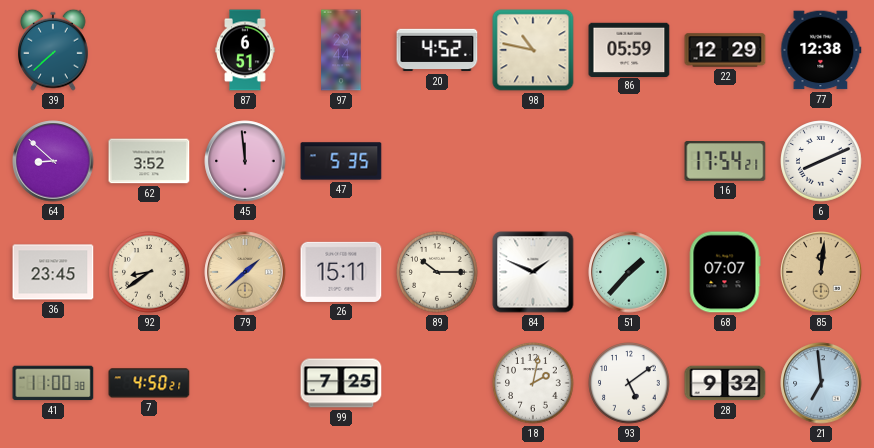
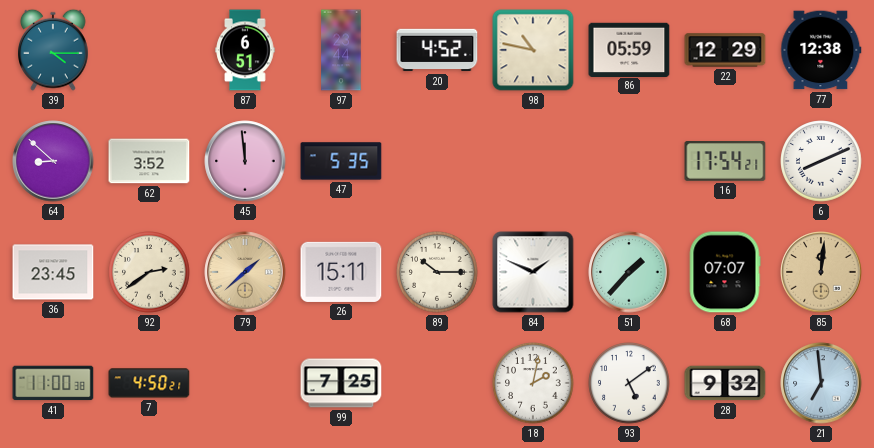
39: 7:38 -> 4:15
92: 8:39 -> 2:39
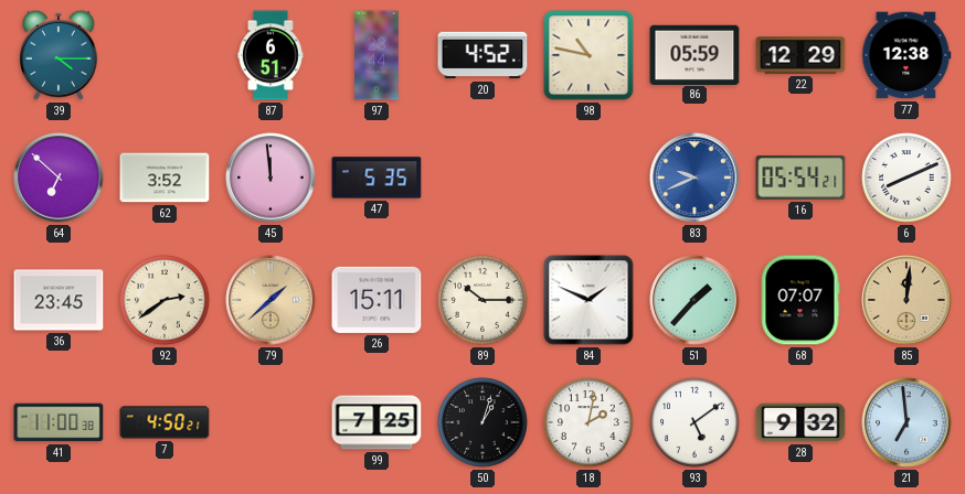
64: 8:52 -> 6:52
83: none -> 9:41
16: 17:54 -> 05:54
50: none -> 1:03
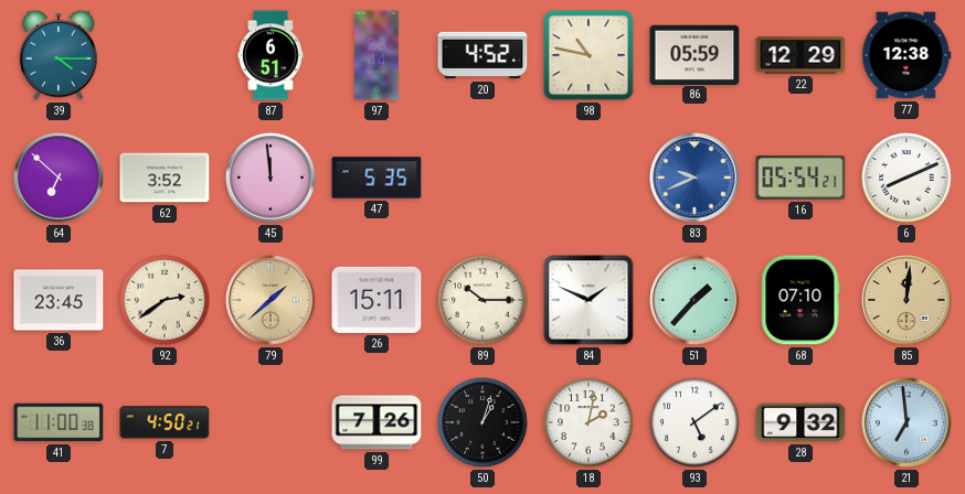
68: 07:07 -> 07:10
99: 7:25 -> 7:26
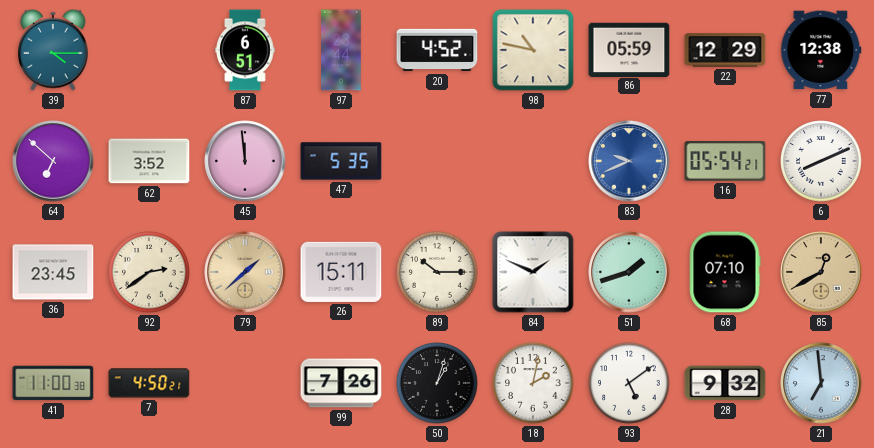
51: 1:37 -> 1:42
85: 12:01 -> 12:40
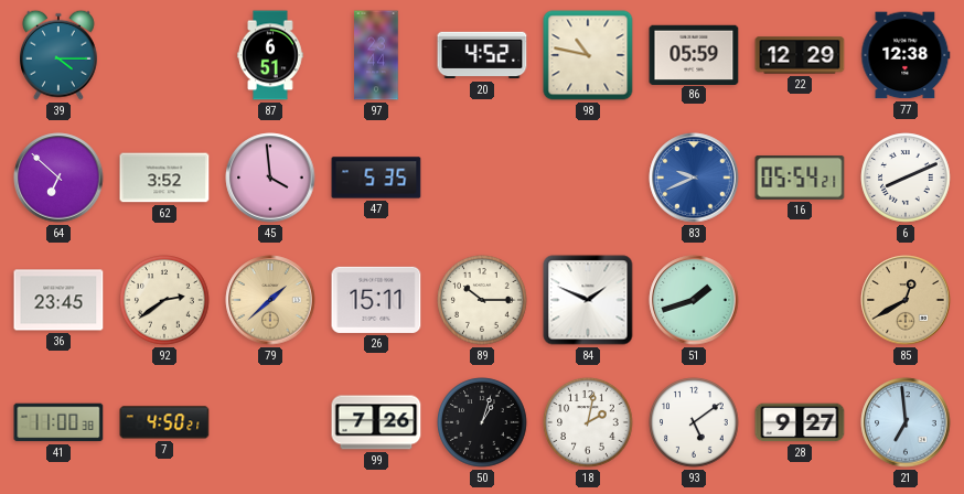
45: 11:59 -> 3:59
68: 07:10 -> none
28: 9:32 -> 9:27
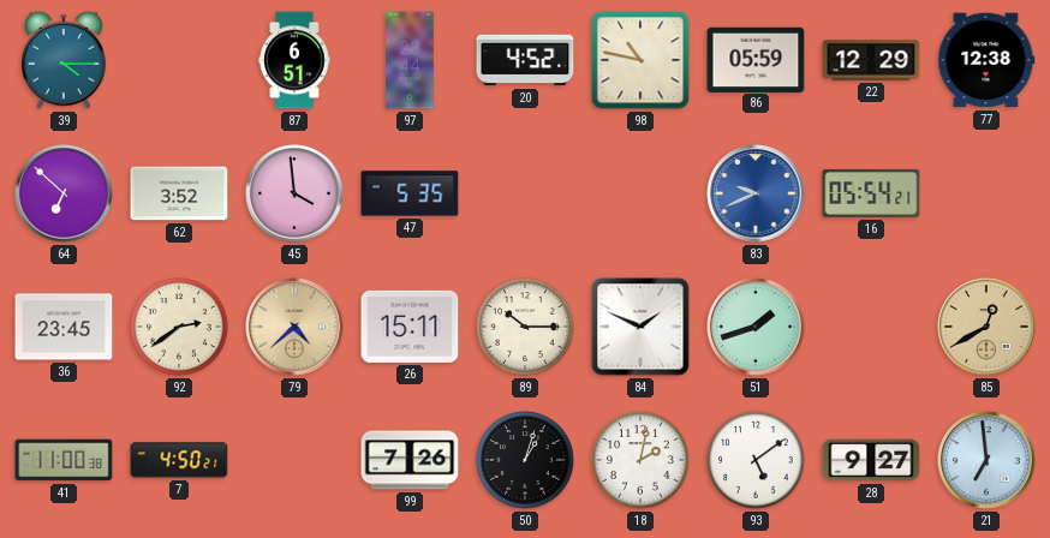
6: 8:11 -> none
79: 1:38 -> 4:38
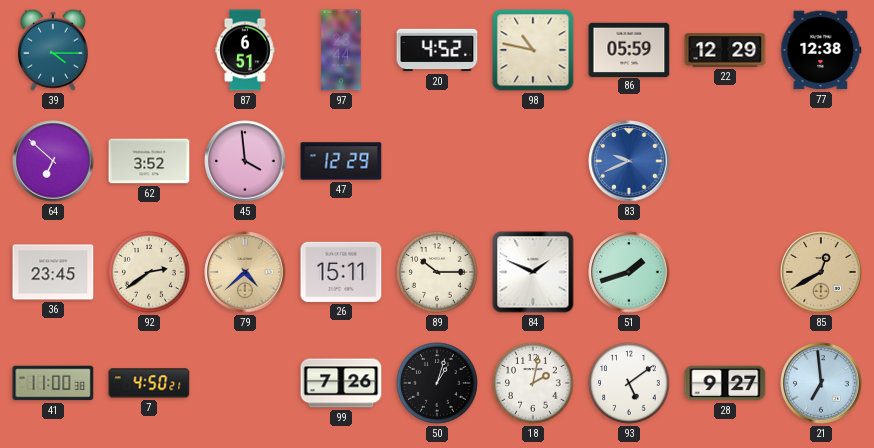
47: 5:35 -> 12:29
16: 05:54 -> none
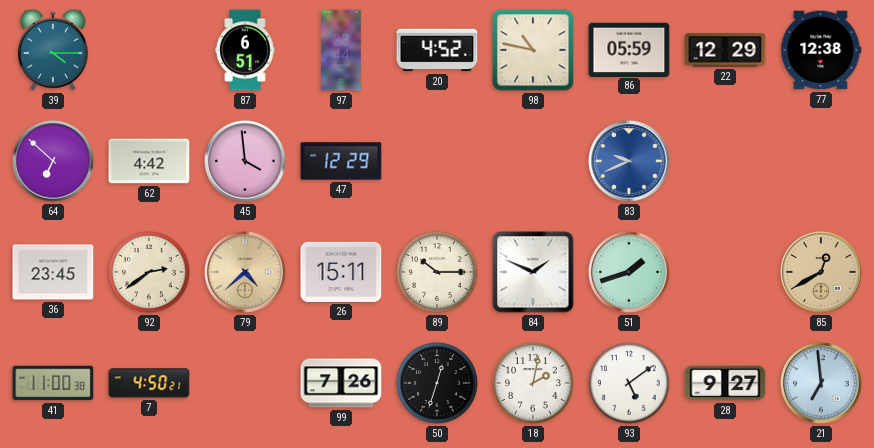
62: 3:52 -> 4:42
50: 1:03 -> 12:33
